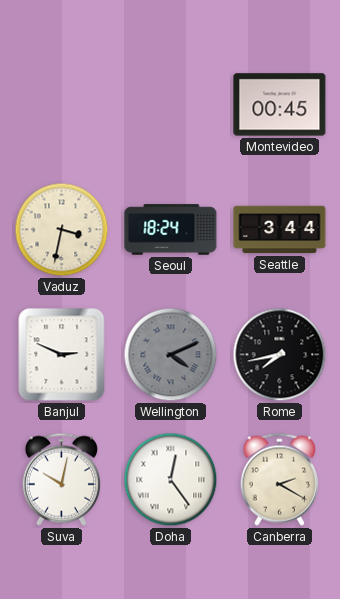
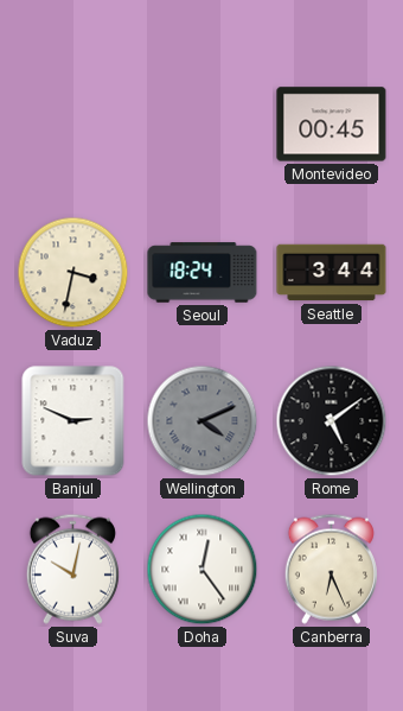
Rome: 7:43 -> 5:09
Canberra: 2:20 -> 6:26
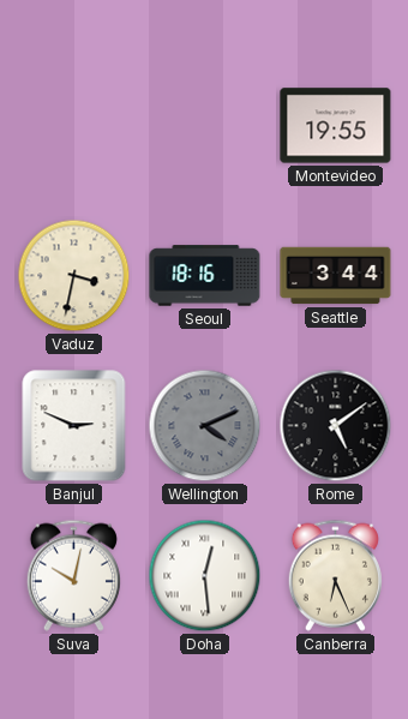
Montevideo: 00:45 -> 19:55
Seoul: 18:24 -> 18:16
Doha: 12:24 -> 12:29
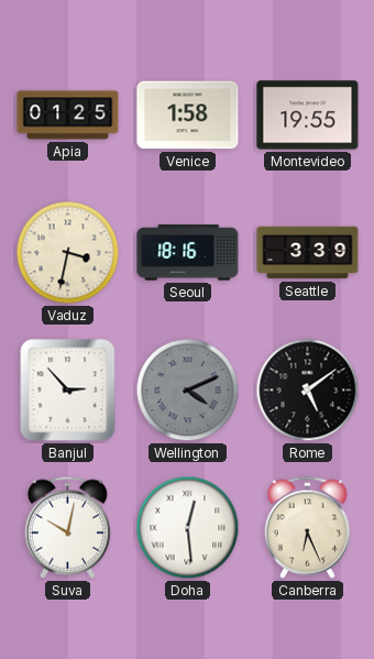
Apia: none -> 01:25
Venice: none -> 1:58
Seattle: 3:44 -> 3:39
Banjul: 2:49 -> 2:53
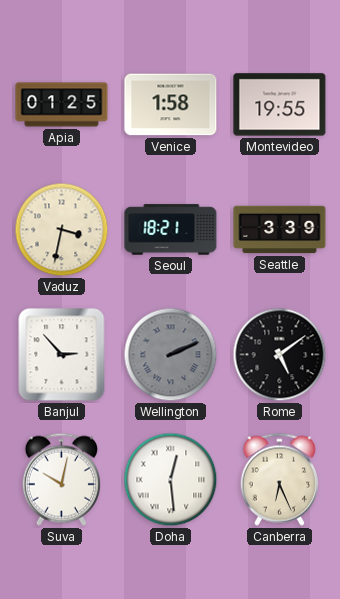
Seoul: 18:16 -> 18:21
Wellington: 4:11 -> 2:11
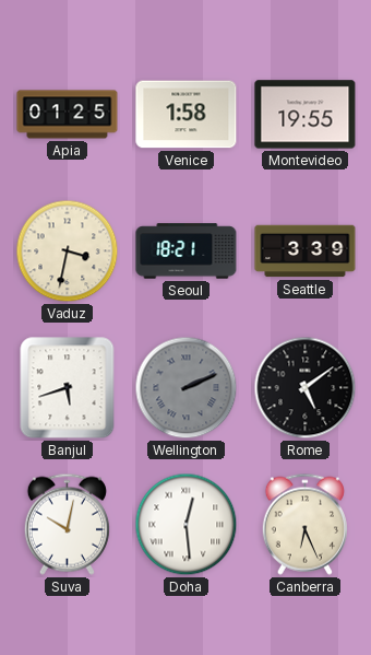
Banjul: 2:53 -> 5:42
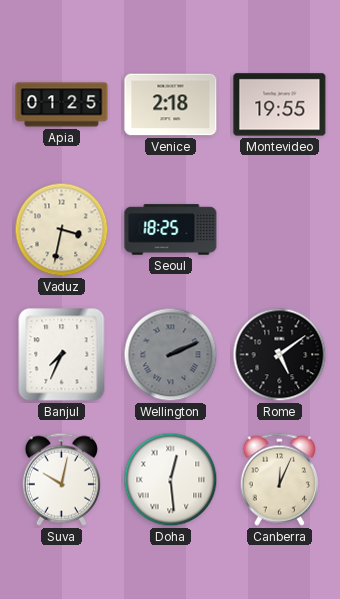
Venice: 1:58 -> 2:18
Seoul: 18:21 -> 18:25
Seattle: 3:39 -> none
Banjul: 5:42 -> 7:34
Canberra: 6:26 -> 12:04
